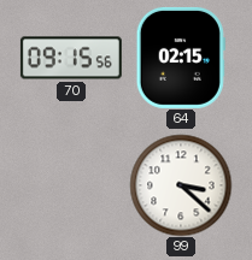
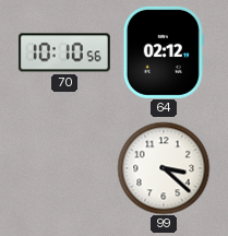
70: 09:15 -> 10:10
64: 02:15 -> 02:12
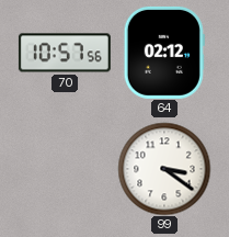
70: 10:10 -> 10:57
99: 3:22 -> 3:21
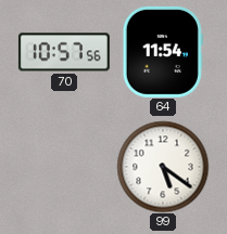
64: 02:12 -> 11:54
99: 3:21 -> 5:21
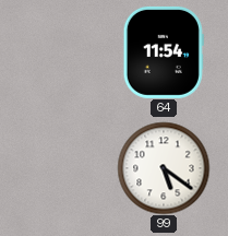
70: 10:57 -> none
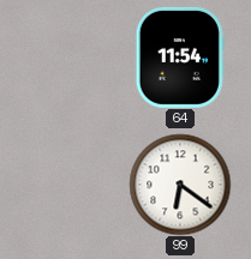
99: 5:21 -> 6:21
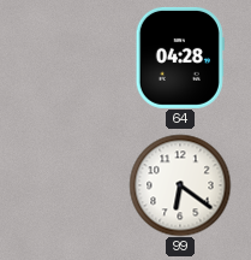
64: 11:54 -> 04:28
